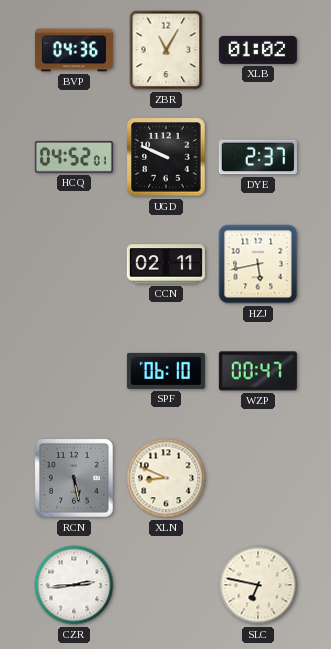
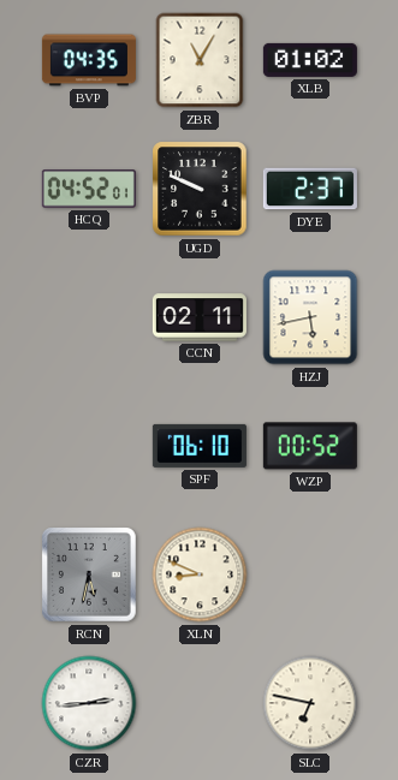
BVP: 04:36 -> 04:35
WZP: 00:47 -> 00:52
RCN: 5:28 -> 5:32
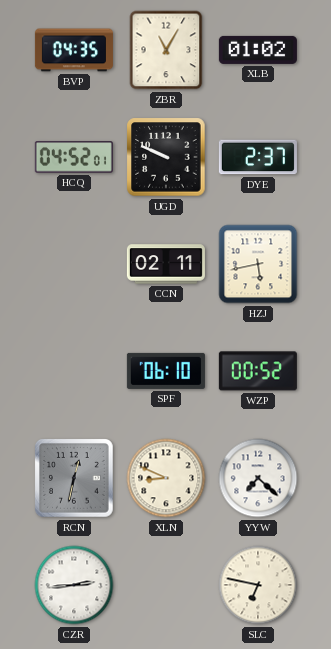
RCN: 5:32 -> 12:32
YYW: none -> 7:22
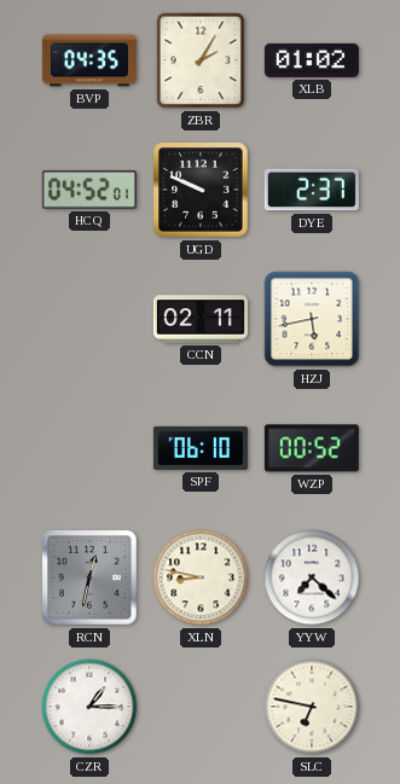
ZBR: 11:05 -> 2:05
XLN: 8:49 -> 8:47
CZR: 2:44 -> 1:15
